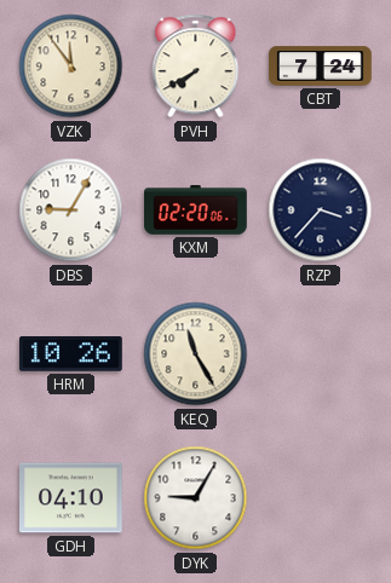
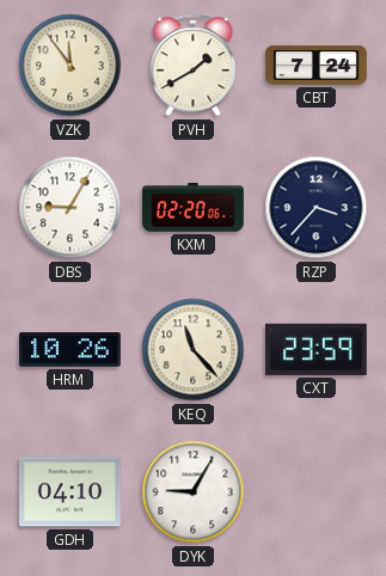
PVH: 7:40 -> 1:40
KEQ: 11:25 -> 11:23
CXT: none -> 23:59
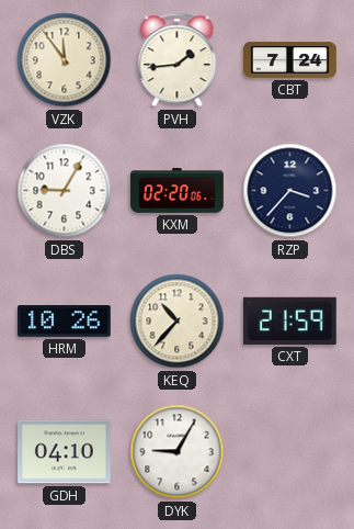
PVH: 1:40 -> 1:44
KEQ: 11:23 -> 10:37
CXT: 23:59 -> 21:59
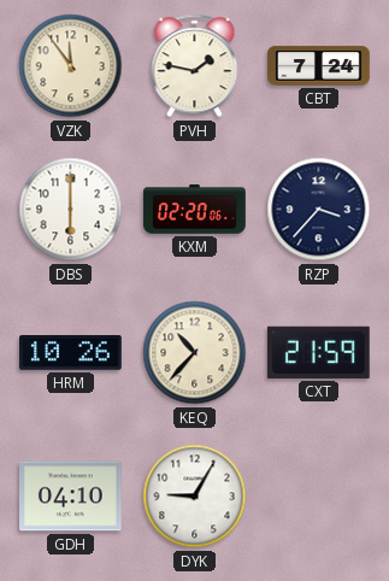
PVH: 1:44 -> 1:47
DBS: 9:05 -> 6:00
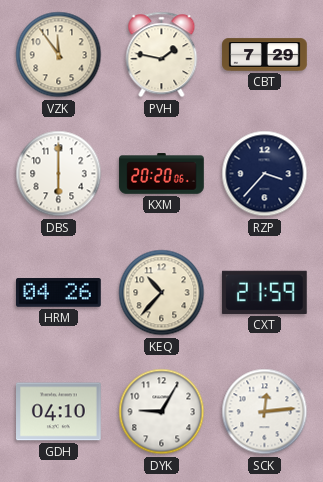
CBT: 7:24 -> 7:29
KXM: 02:20 -> 20:20
HRM: 10:26 -> 04:26
SCK: none -> 12:14
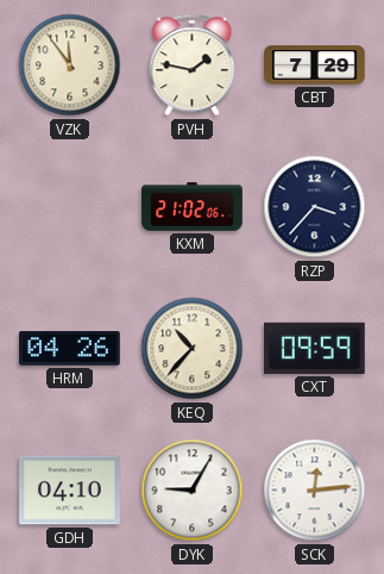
DBS: 6:00 -> none
KXM: 20:20 -> 21:02
CXT: 21:59 -> 09:59
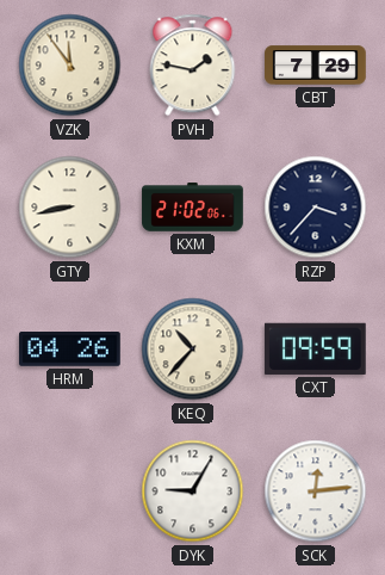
GTY: none -> 8:43
GDH: 04:10 -> none
